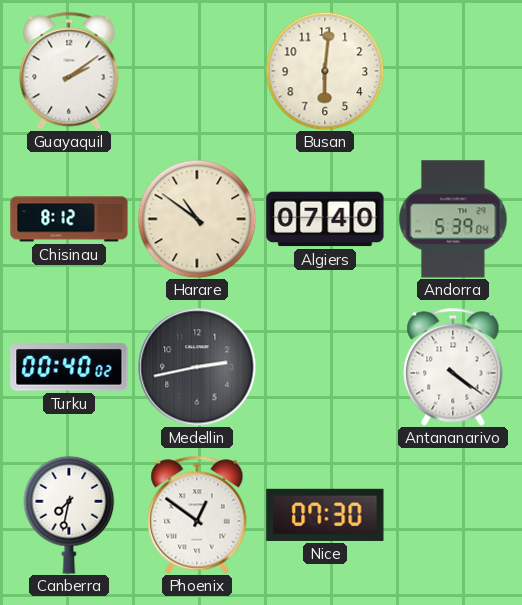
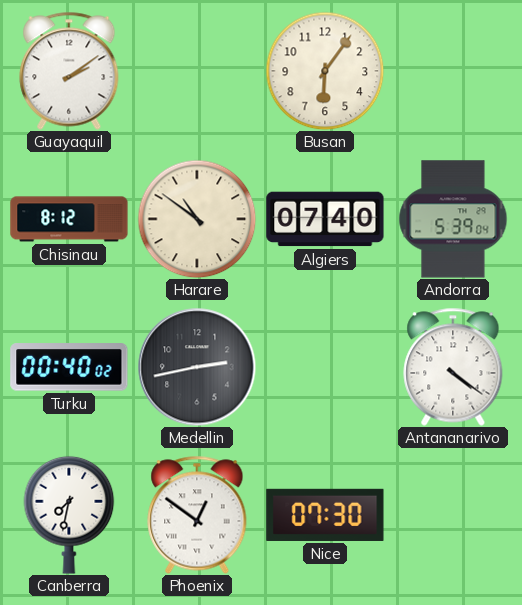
Busan: 6:01 -> 6:06
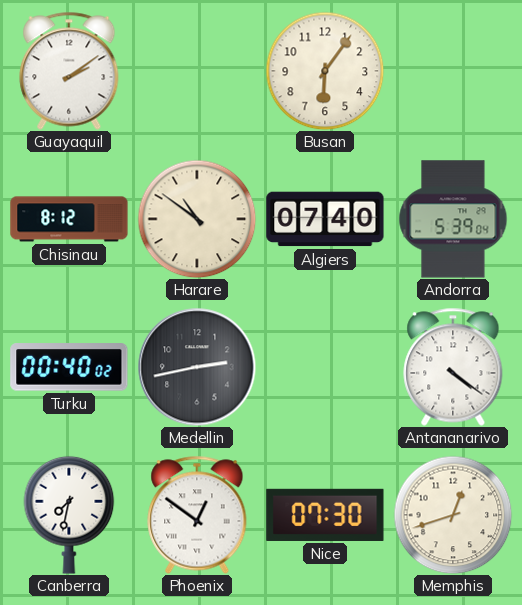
Memphis: none -> 12:42
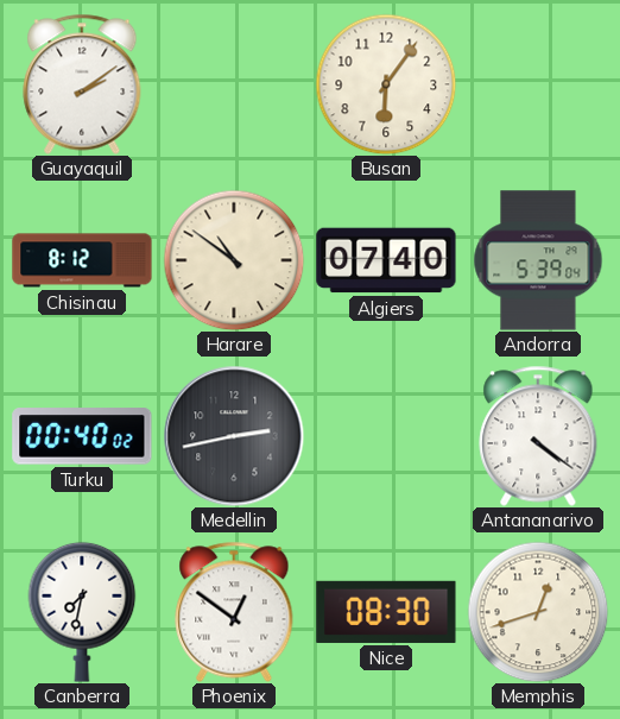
Nice: 07:30 -> 08:30
